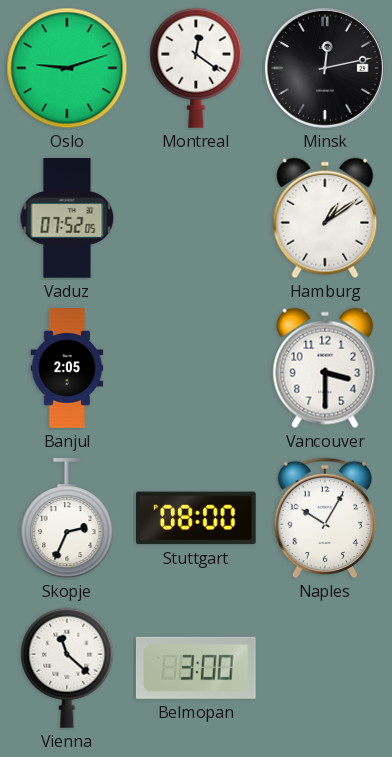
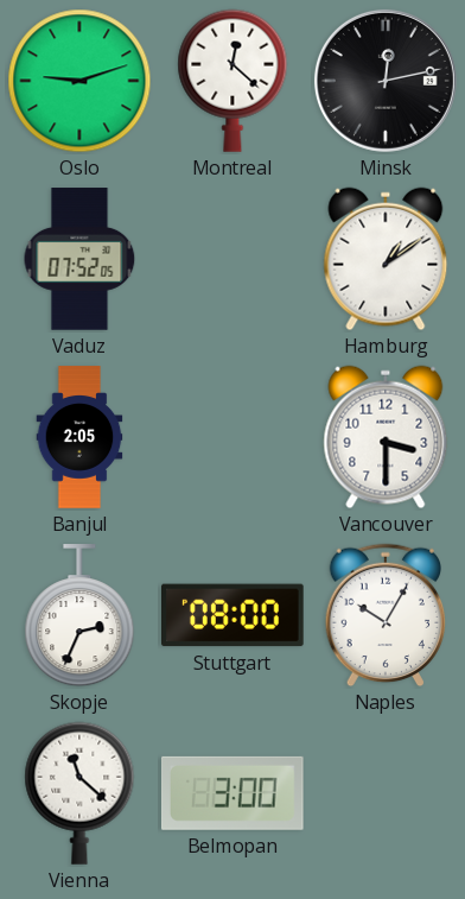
Montreal: 12:21 -> 12:22
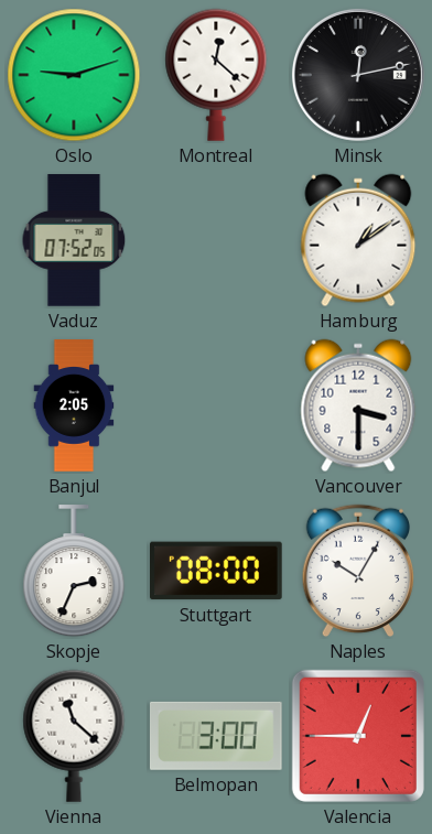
Valencia: none -> 12:45
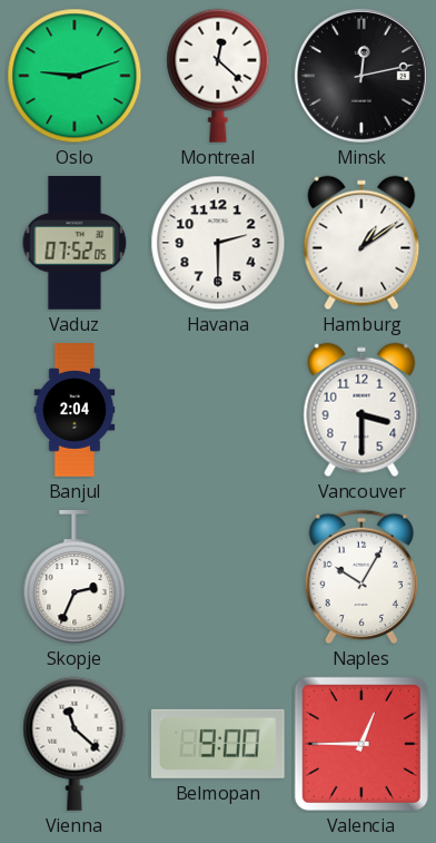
Havana: none -> 2:30
Banjul: 2:05 -> 2:04
Stuttgart: 08:00 -> none
Belmopan: 3:00 -> 9:00
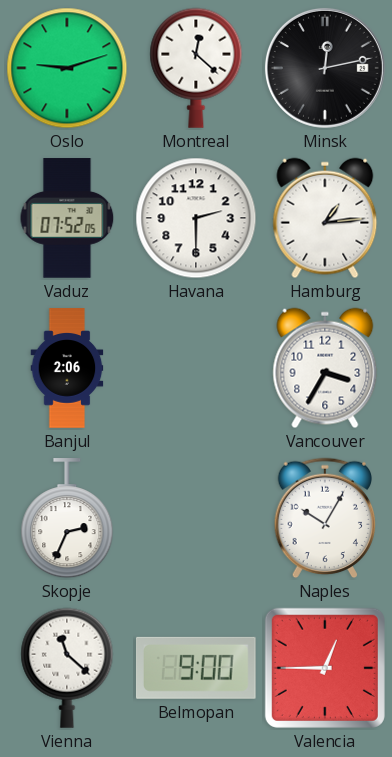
Hamburg: 1:09 -> 1:14
Banjul: 2:04 -> 2:06
Vancouver: 3:30 -> 3:35
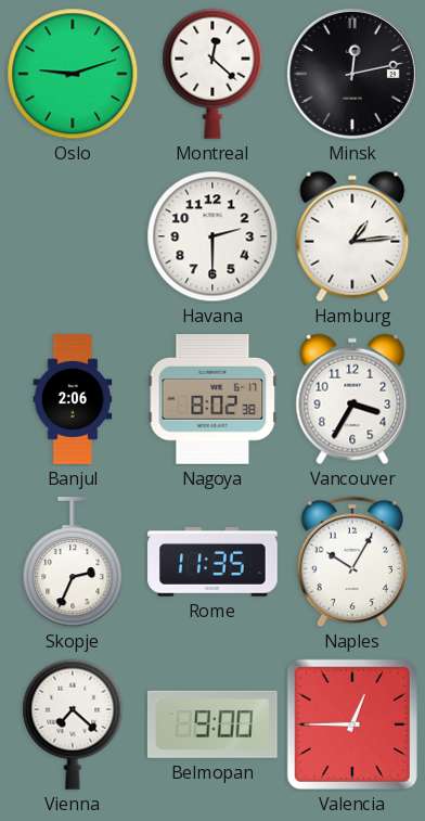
Vaduz: 07:52 -> none
Nagoya: none -> 8:02
Rome: none -> 11:35
Vienna: 11:22 -> 7:22
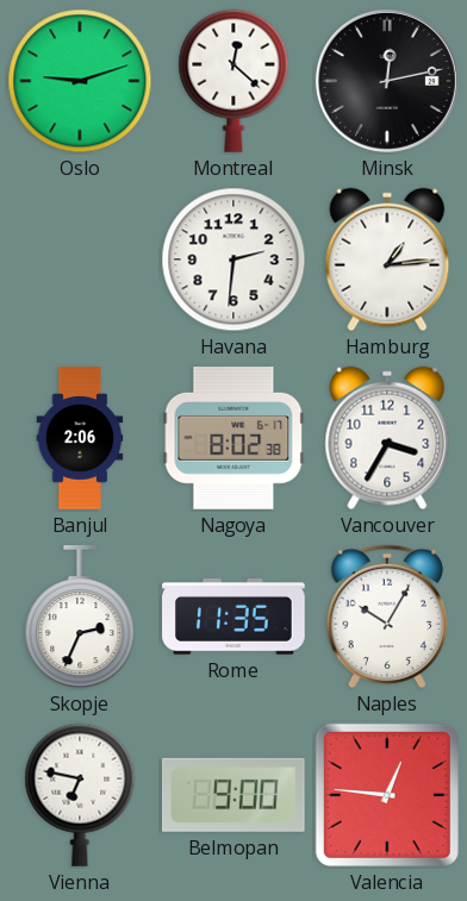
Havana: 2:30 -> 2:31
Vienna: 7:22 -> 6:47
Valencia: 12:45 -> 12:46
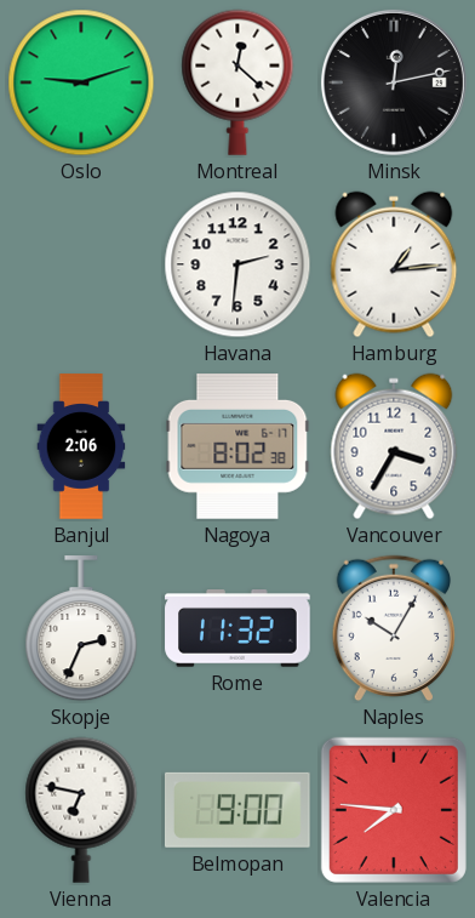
Rome: 11:35 -> 11:32
Valencia: 12:46 -> 7:46
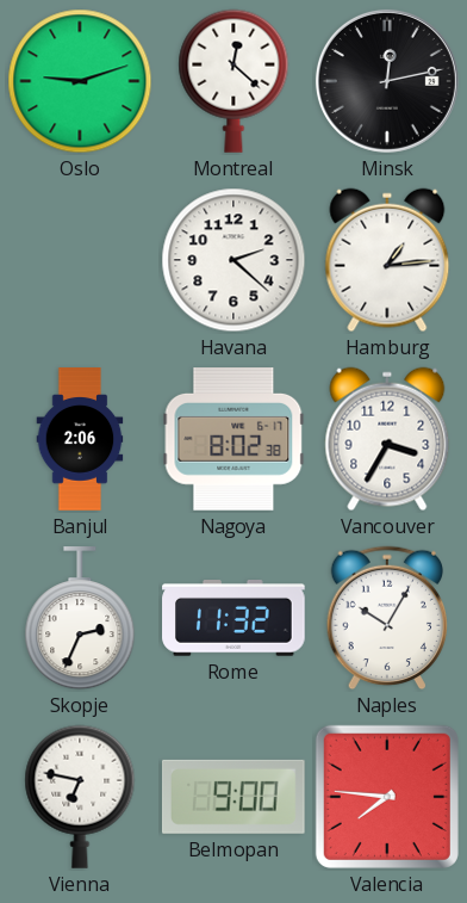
Havana: 2:31 -> 2:22
